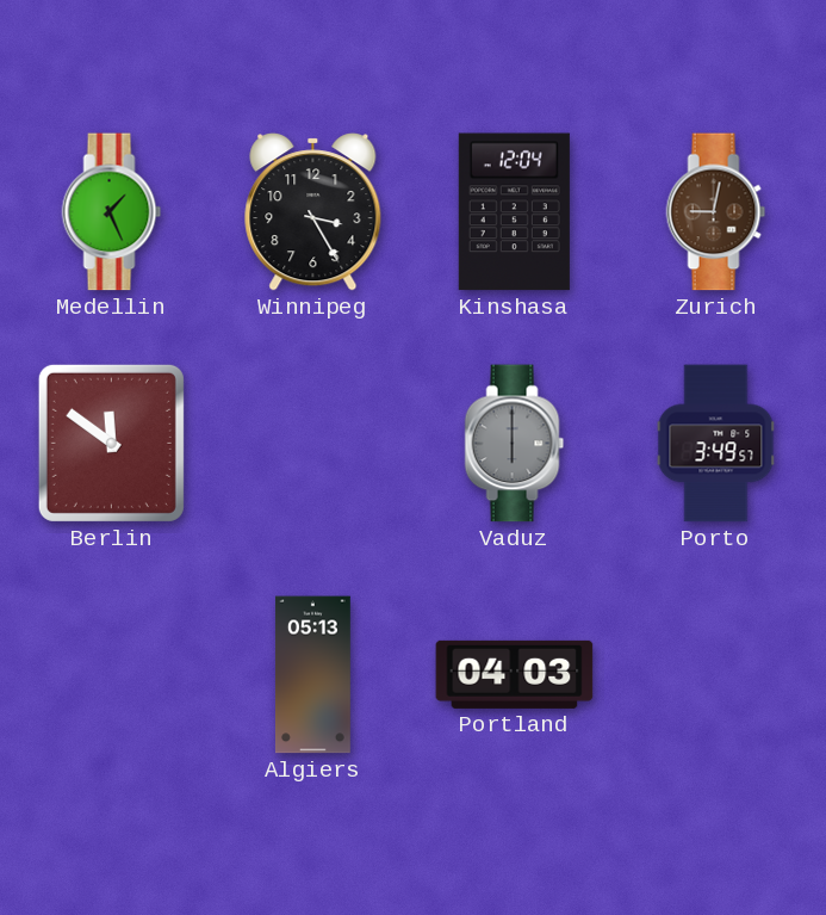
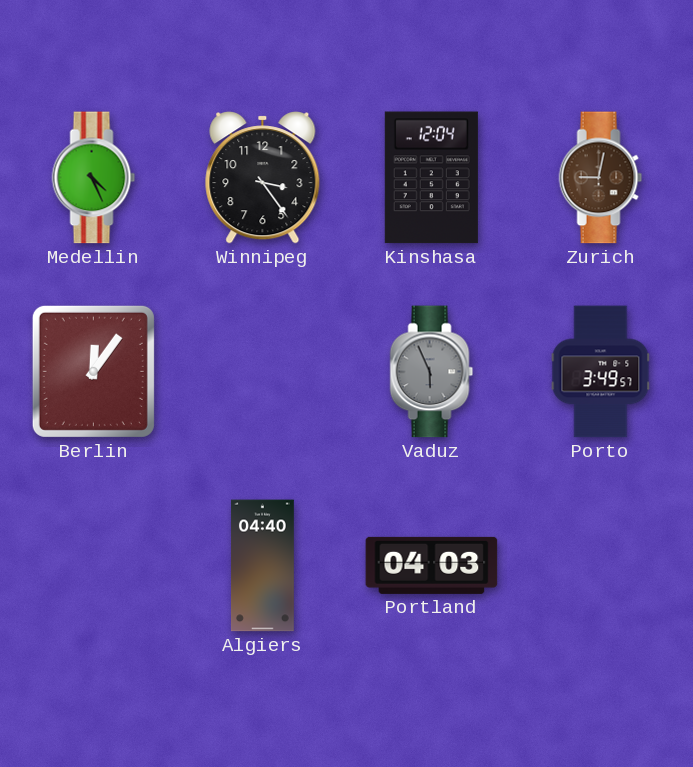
Medellin: 1:26 -> 4:26
Winnipeg: 3:25 -> 3:24
Berlin: 11:51 -> 12:06
Vaduz: 6:00 -> 5:56
Algiers: 05:13 -> 04:40
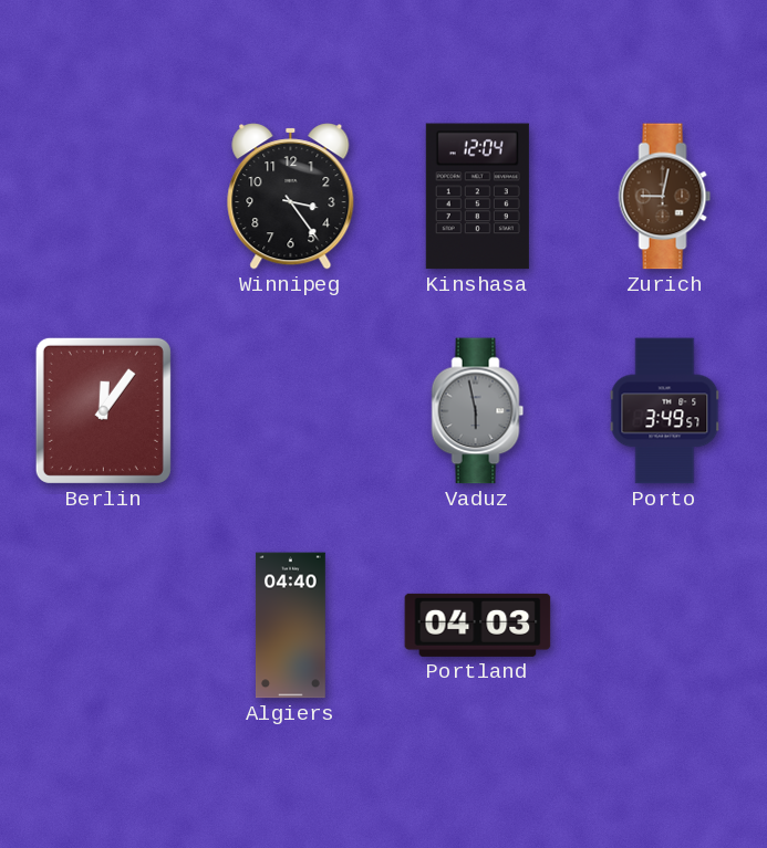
Medellin: 4:26 -> none
Vaduz: 5:56 -> 5:58
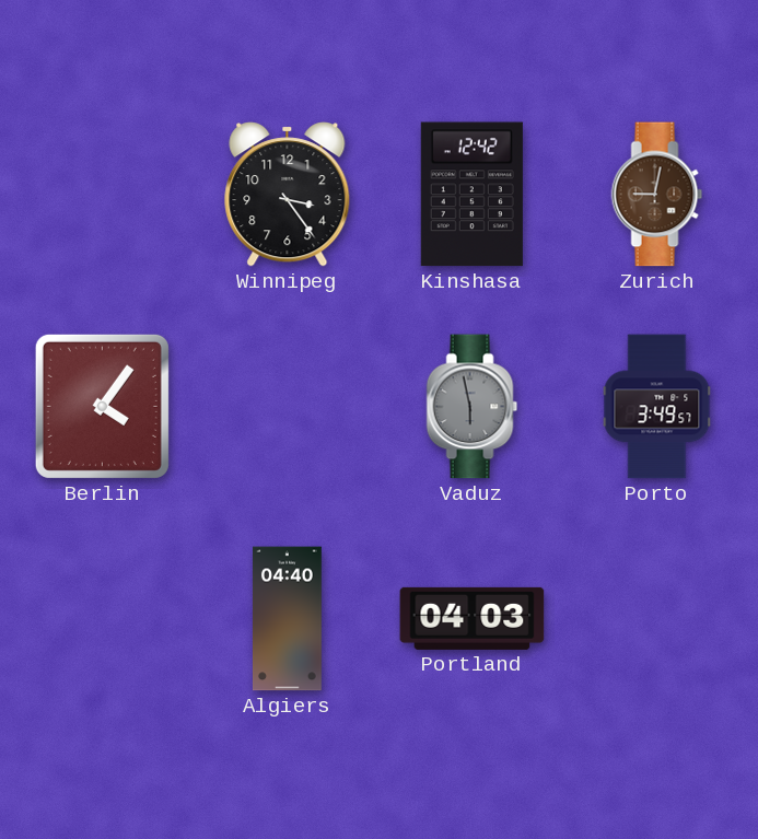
Kinshasa: 12:04 -> 12:42
Berlin: 12:06 -> 4:06
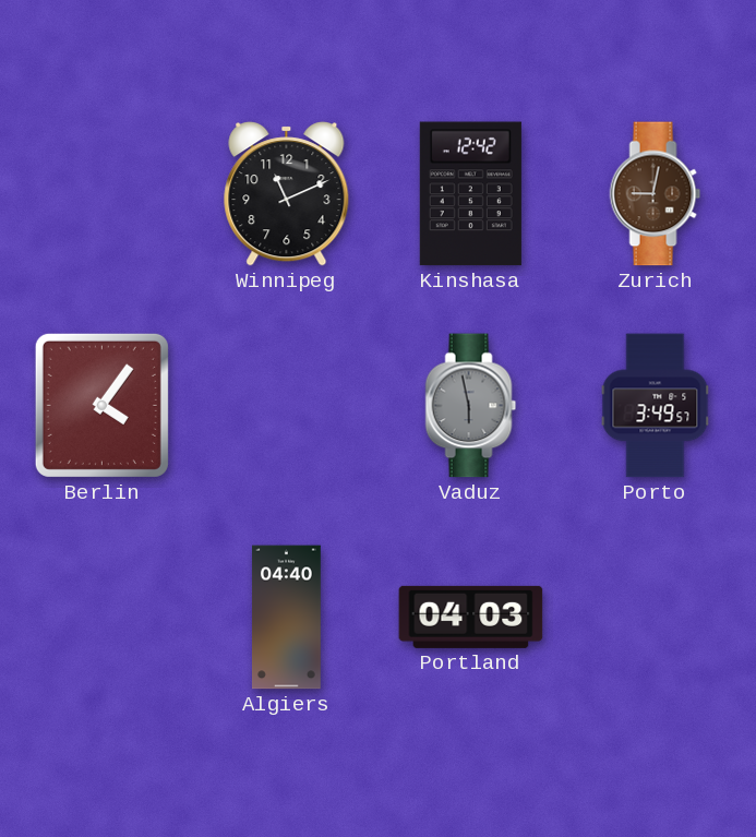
Winnipeg: 3:24 -> 11:11
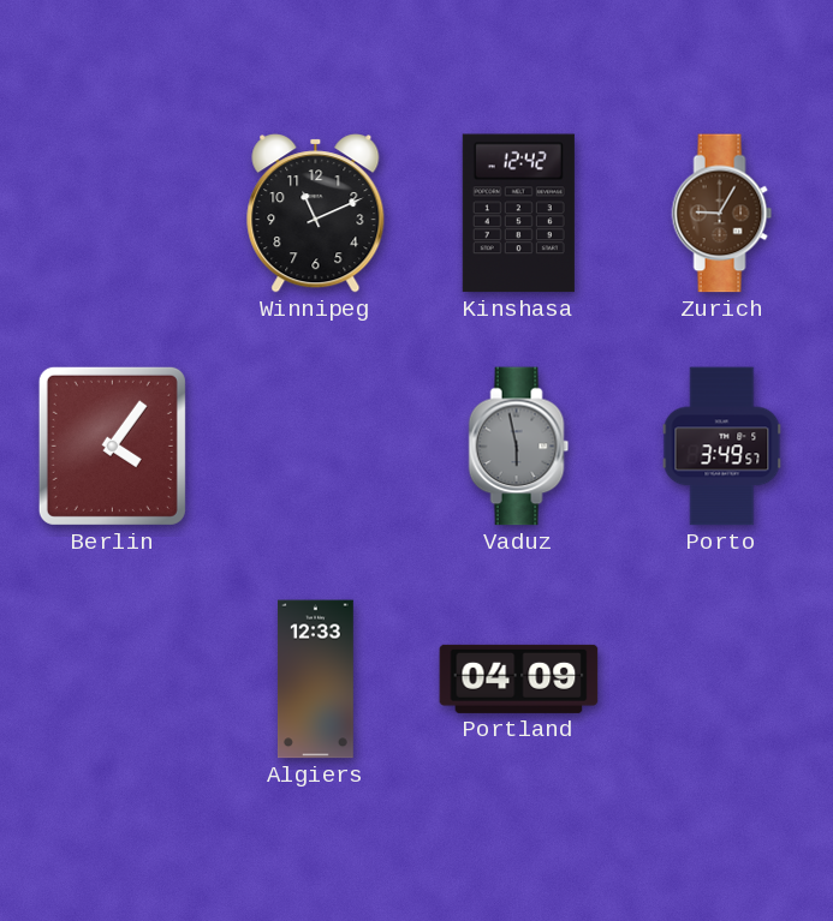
Zurich: 9:02 -> 9:05
Algiers: 04:40 -> 12:33
Portland: 04:03 -> 04:09
